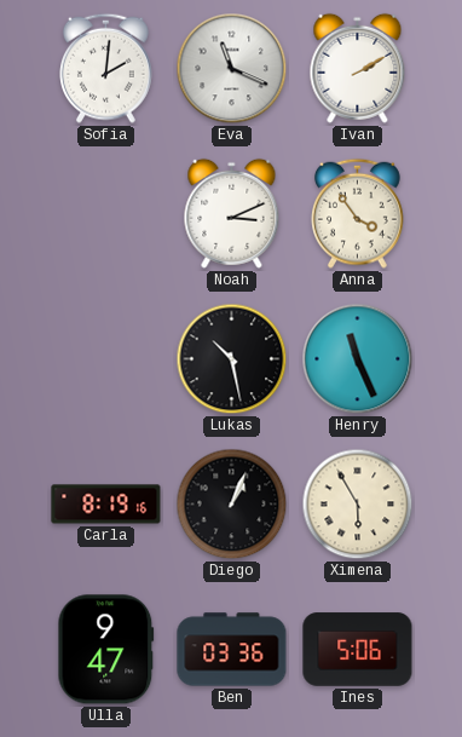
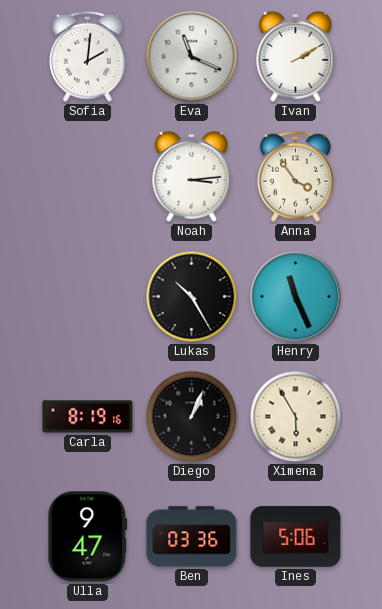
Noah: 3:11 -> 3:14
Lukas: 10:28 -> 10:25
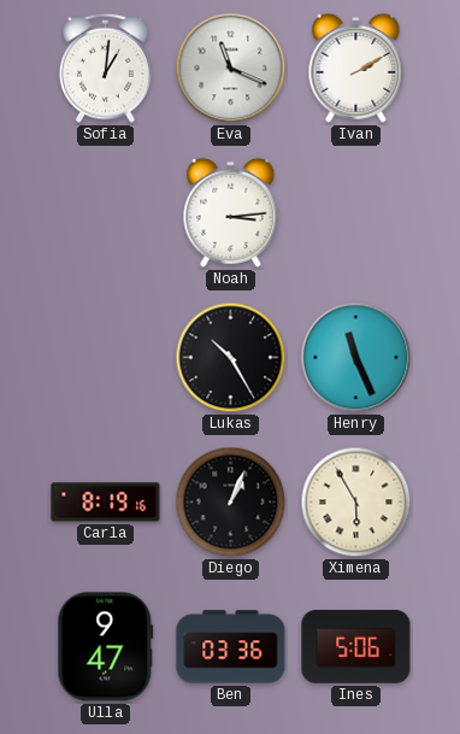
Sofia: 2:01 -> 1:01
Anna: 3:54 -> none
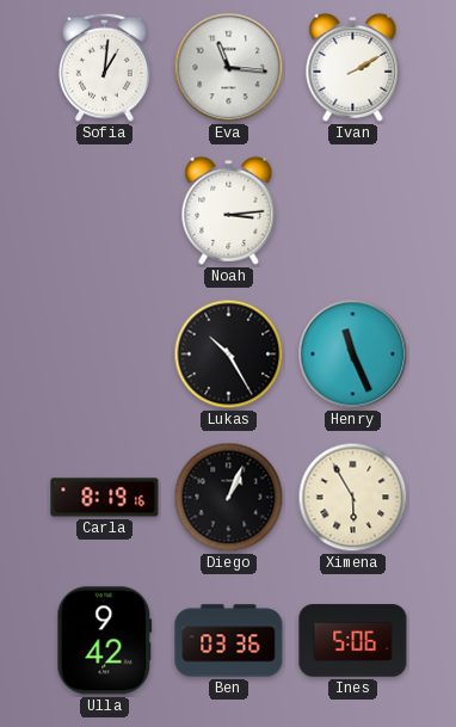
Eva: 11:19 -> 11:16
Ulla: 9:47 -> 9:42
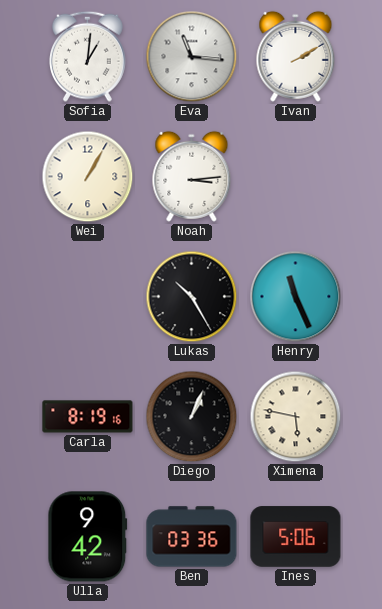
Wei: none -> 1:05
Ximena: 5:55 -> 5:47
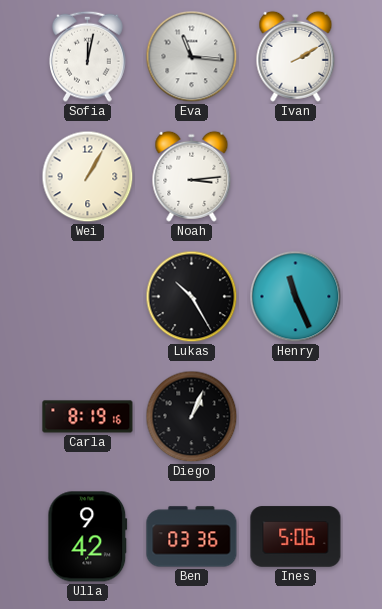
Sofia: 1:01 -> 12:02
Ximena: 5:47 -> none
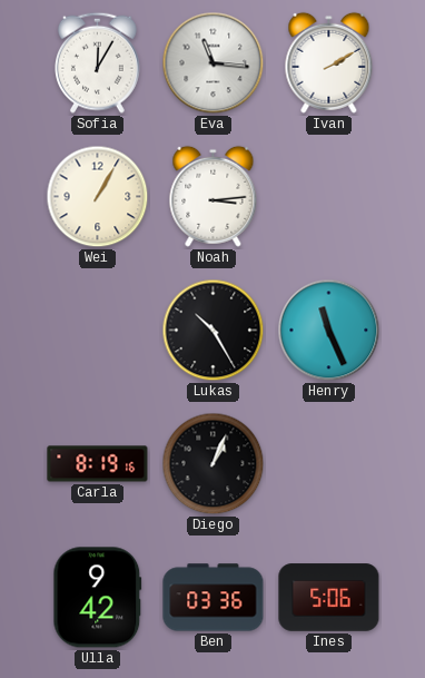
Sofia: 12:02 -> 12:05
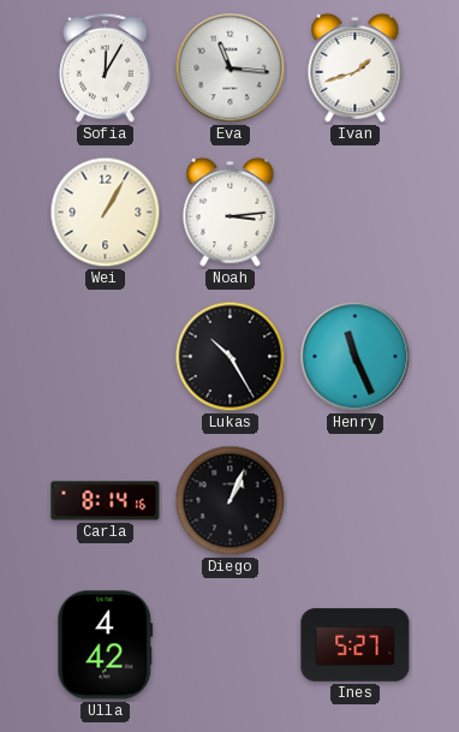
Ivan: 2:10 -> 1:42
Carla: 8:19 -> 8:14
Ulla: 9:42 -> 4:42
Ben: 03:36 -> none
Ines: 5:06 -> 5:27
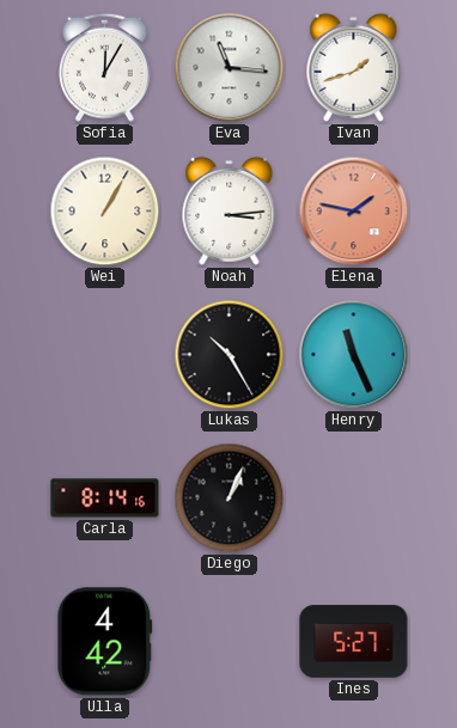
Elena: none -> 1:47
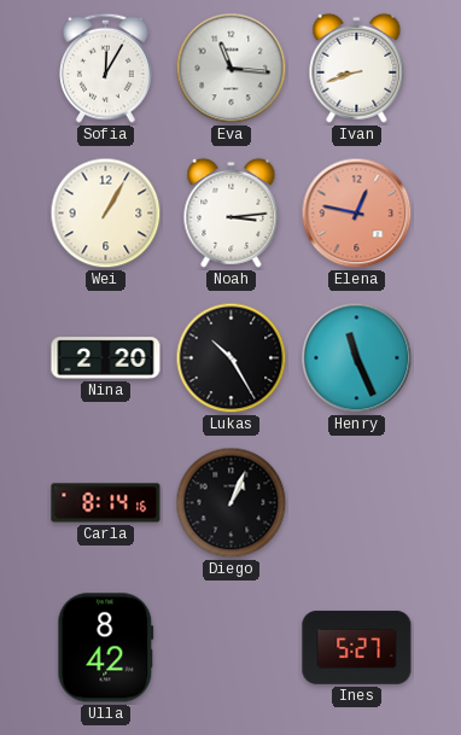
Ivan: 1:42 -> 8:42
Elena: 1:47 -> 12:47
Nina: none -> 2:20
Ulla: 4:42 -> 8:42
